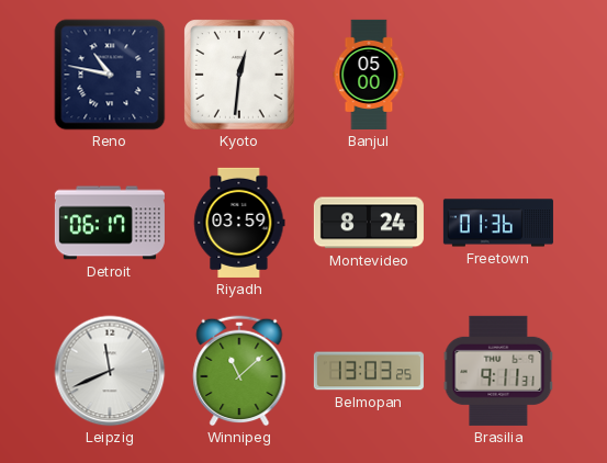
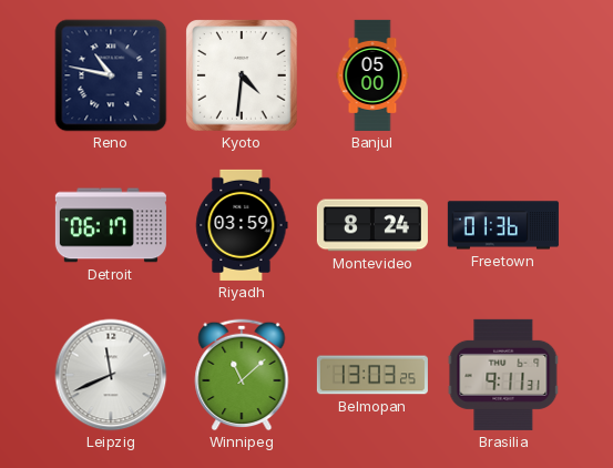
Kyoto: 12:31 -> 4:31
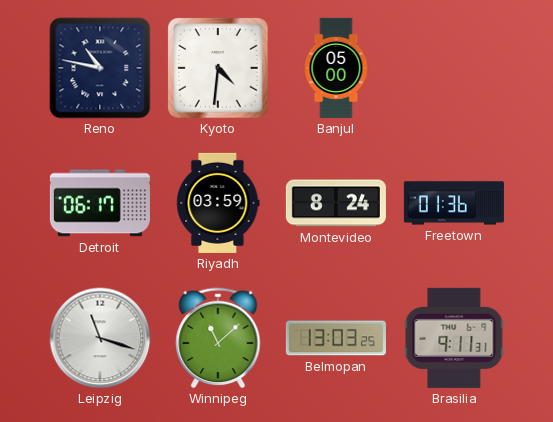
Leipzig: 11:41 -> 11:18
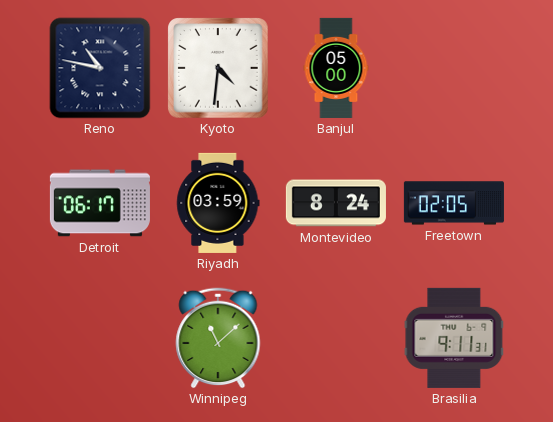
Freetown: 01:36 -> 02:05
Leipzig: 11:18 -> none
Belmopan: 13:03 -> none
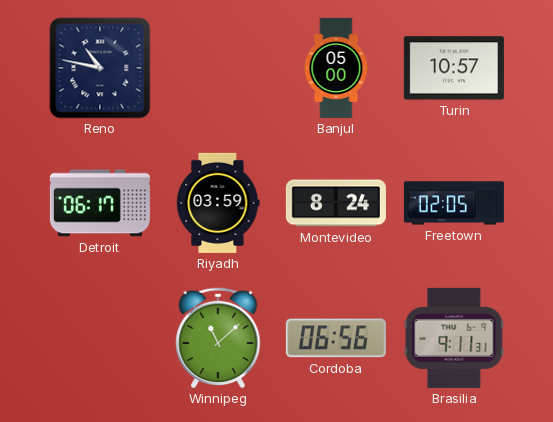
Kyoto: 4:31 -> none
Turin: none -> 10:57
Cordoba: none -> 06:56
